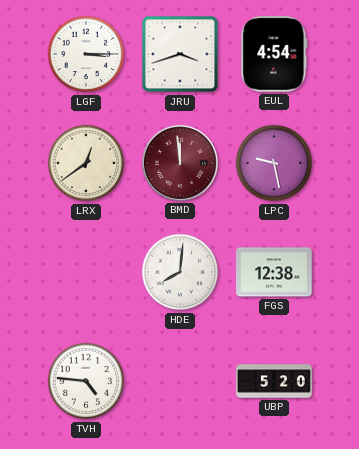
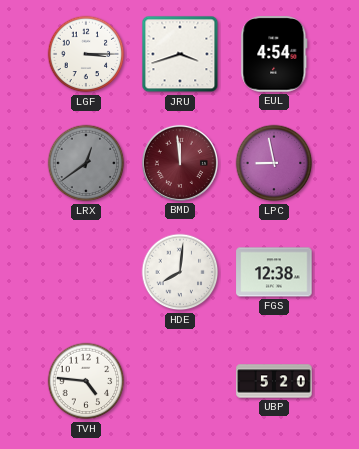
LRX dial: cream -> grey
LPC: 9:28 -> 8:58
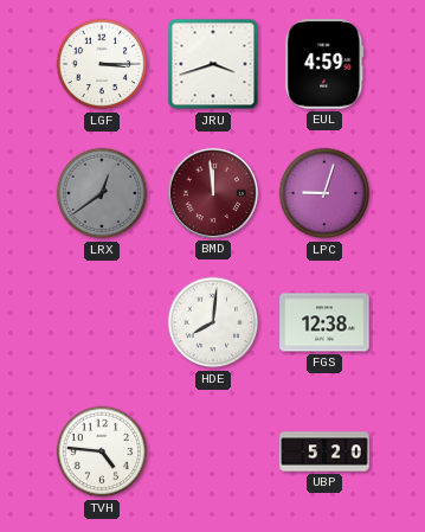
EUL: 4:54 -> 4:59
LPC: 8:58 -> 9:03
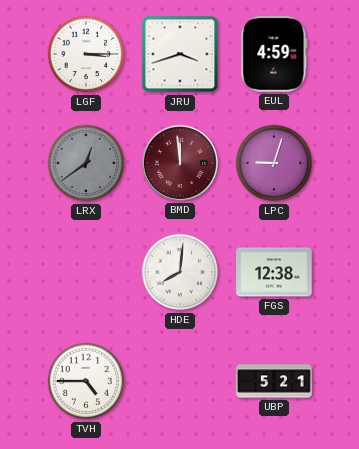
TVH: 4:46 -> 4:45
UBP: 5:20 -> 5:21
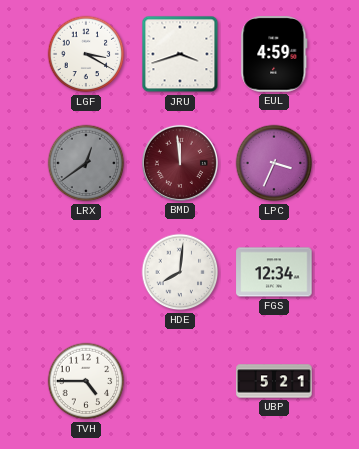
LGF: 3:15 -> 3:20
LPC: 9:03 -> 3:34
FGS: 12:38 -> 12:34
